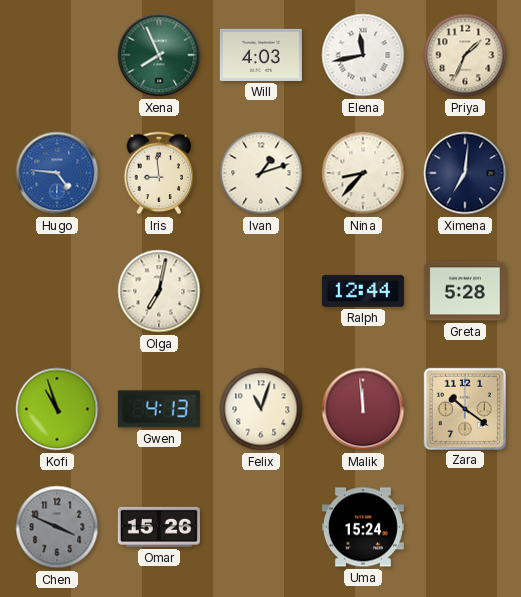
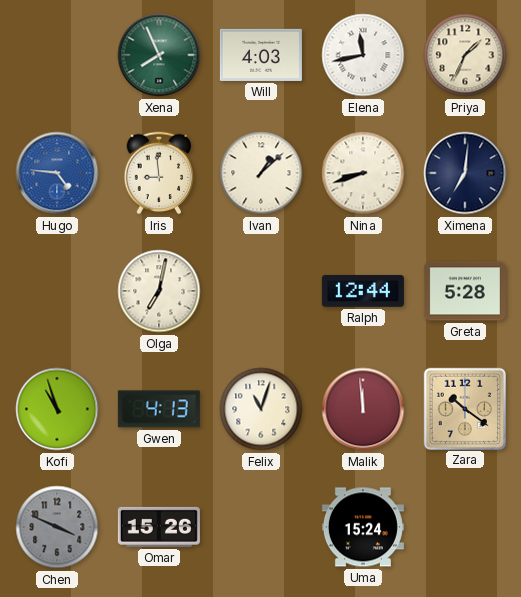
Ivan: 1:12 -> 1:08
Nina: 8:37 -> 8:42
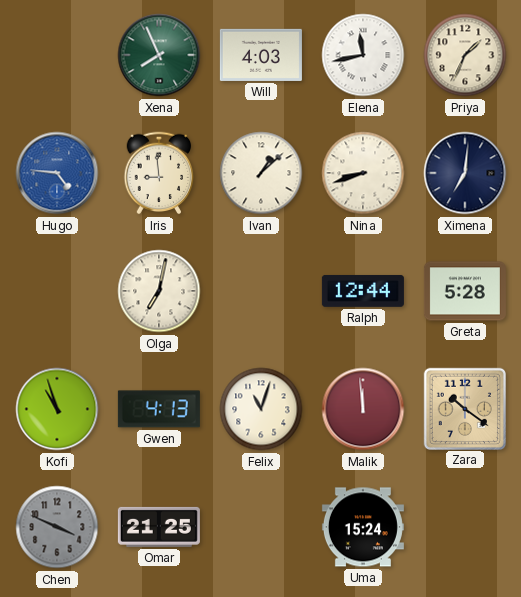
Omar: 15:26 -> 21:25
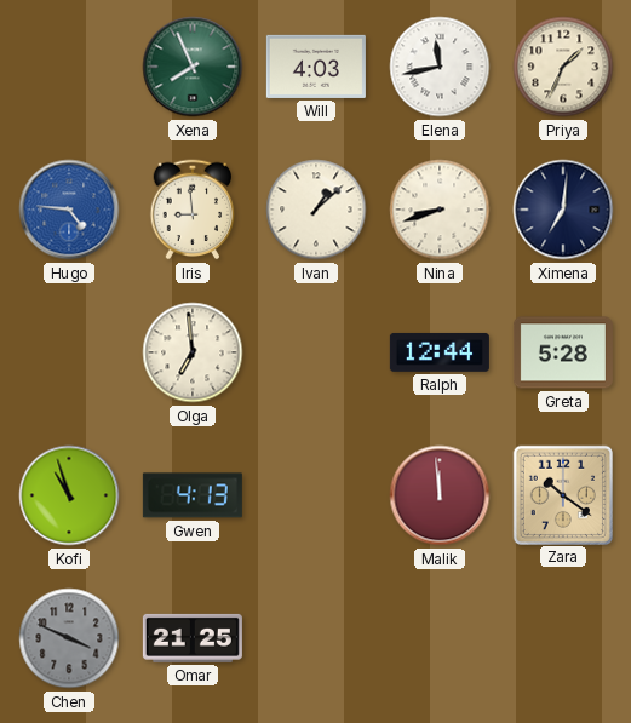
Olga: 7:02 -> 6:59
Felix: 11:03 -> none
Uma: 15:24 -> none
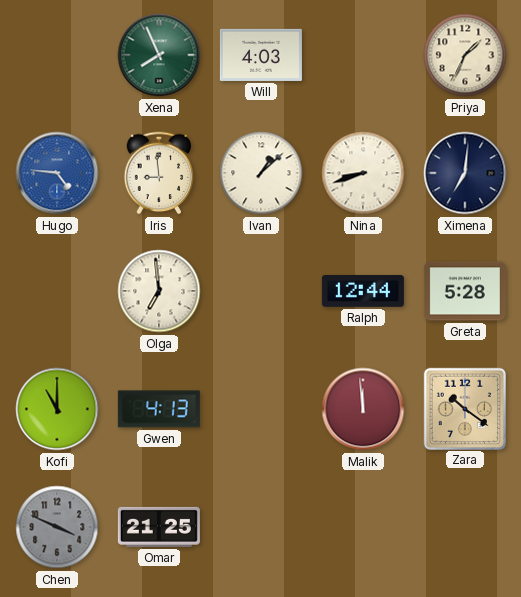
Elena: 11:43 -> none
Kofi: 10:57 -> 11:00
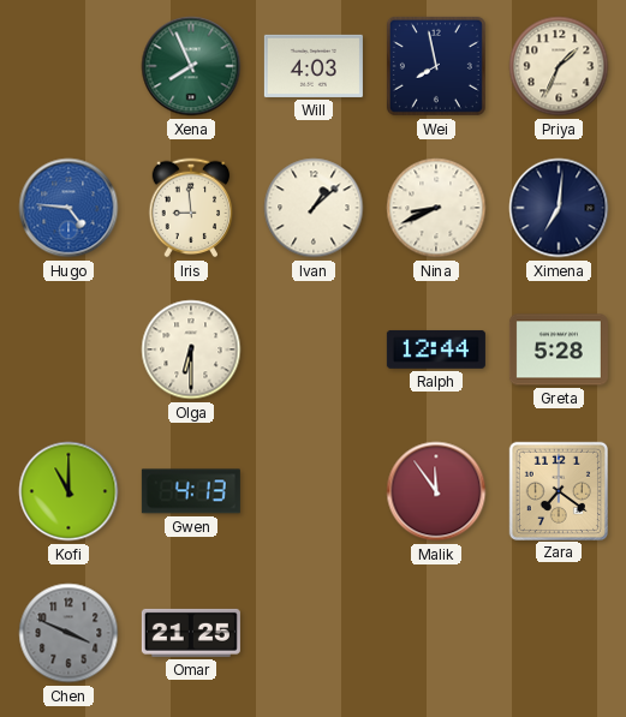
Wei: none -> 7:58
Nina: 8:42 -> 8:41
Olga: 6:59 -> 6:30
Malik: 11:59 -> 11:54
Zara: 10:21 -> 7:21
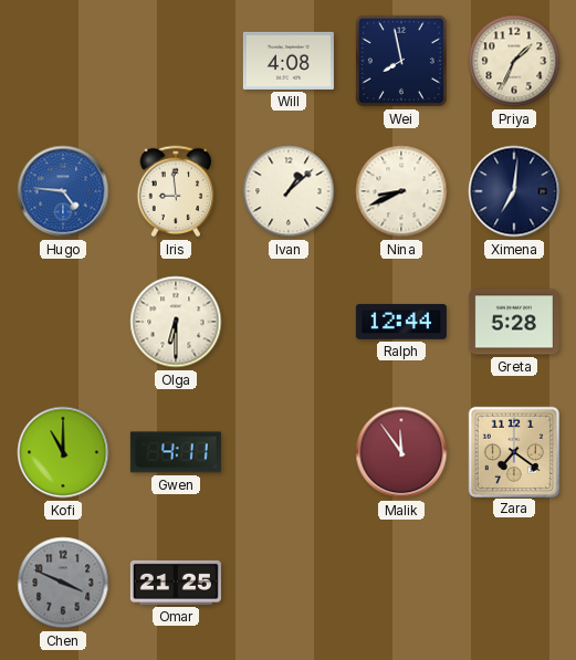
Xena: 7:56 -> none
Will: 4:03 -> 4:08
Gwen: 4:13 -> 4:11
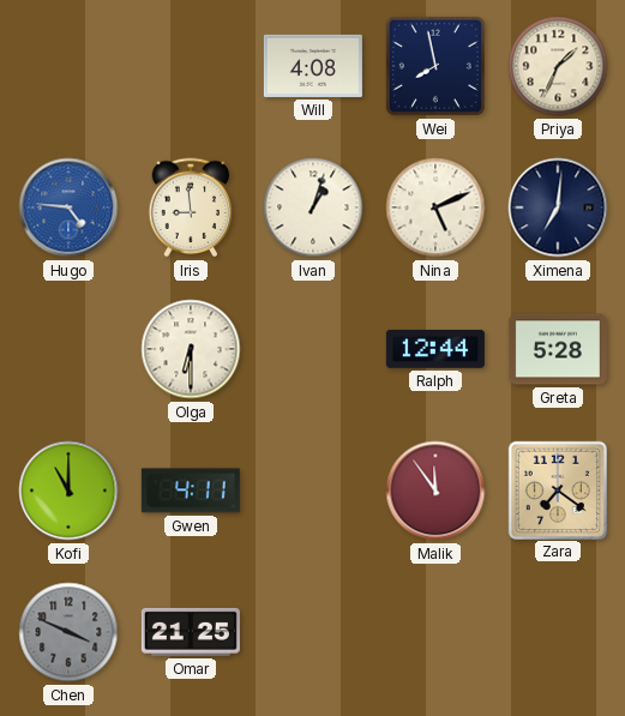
Ivan: 1:08 -> 1:03
Nina: 8:41 -> 5:11
